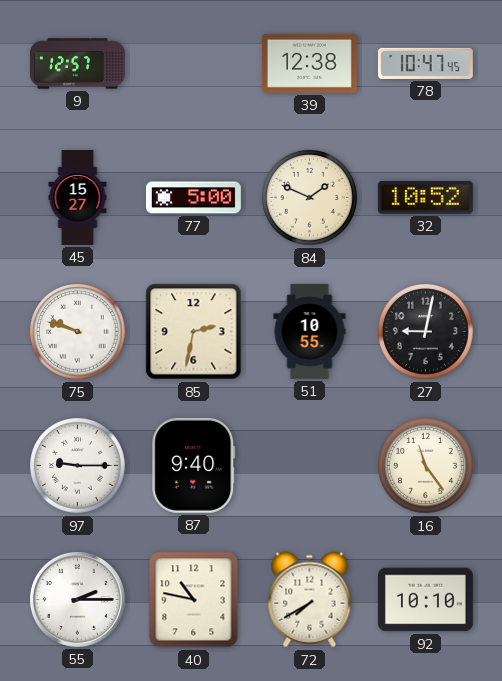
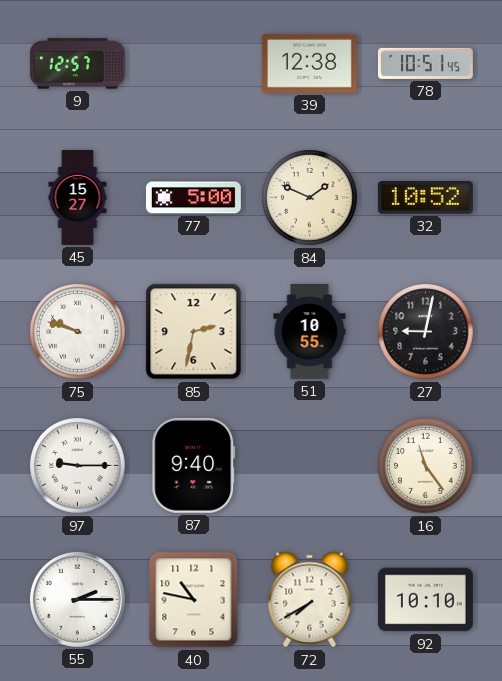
78: 10:47 -> 10:51
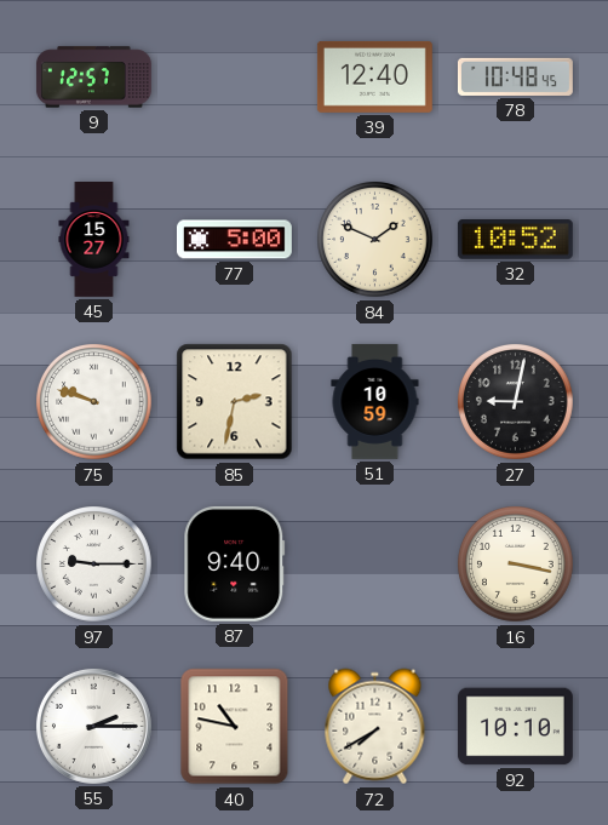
39: 12:38 -> 12:40
78: 10:51 -> 10:48
51: 10:55 -> 10:59
16: 11:24 -> 3:17
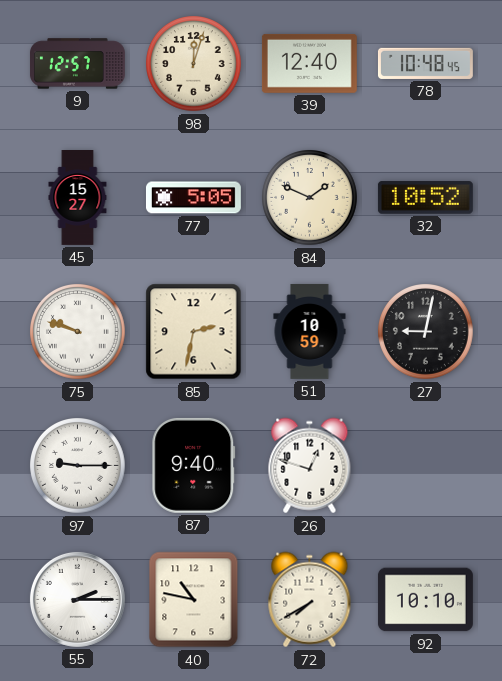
98: none -> 12:03
77: 5:00 -> 5:05
26: none -> 12:48
16: 3:17 -> none
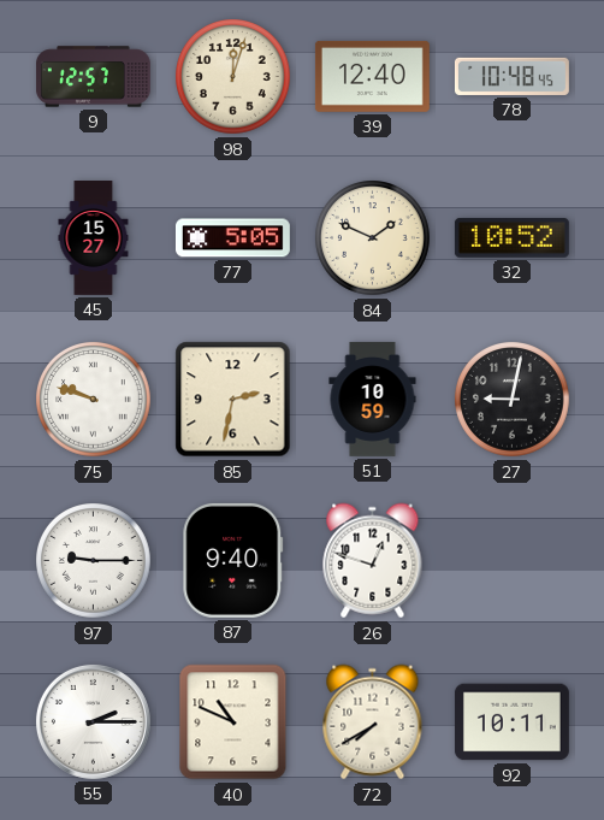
40: 10:47 -> 10:49
92: 10:10 -> 10:11
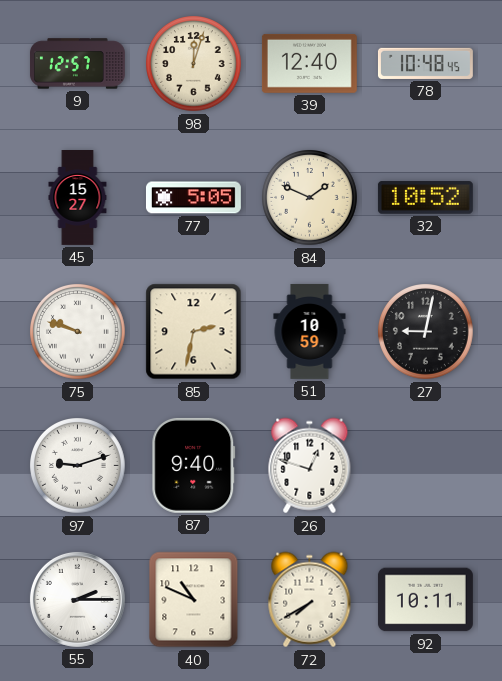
97: 9:15 -> 9:12
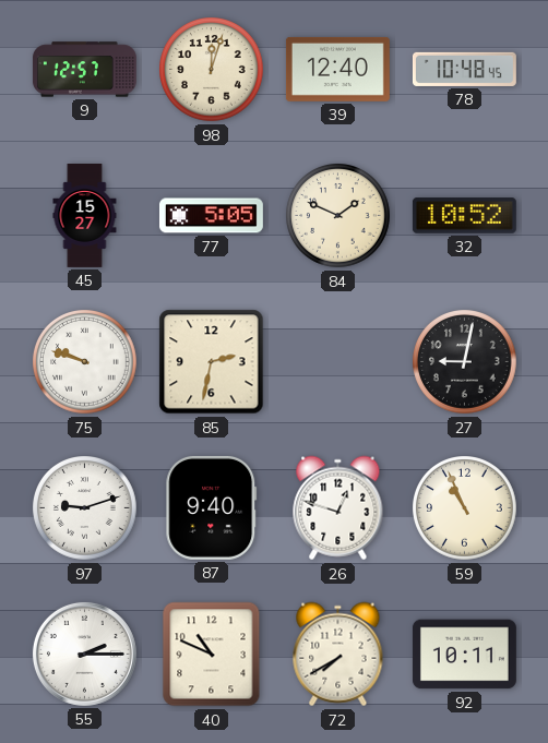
51: 10:59 -> none
59: none -> 10:56
